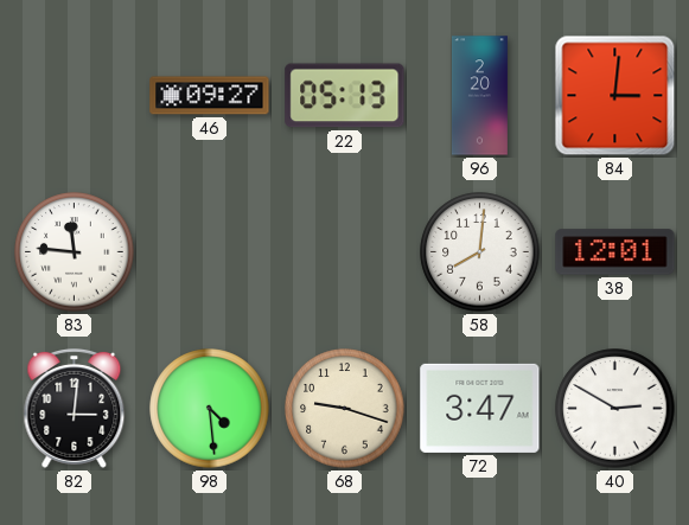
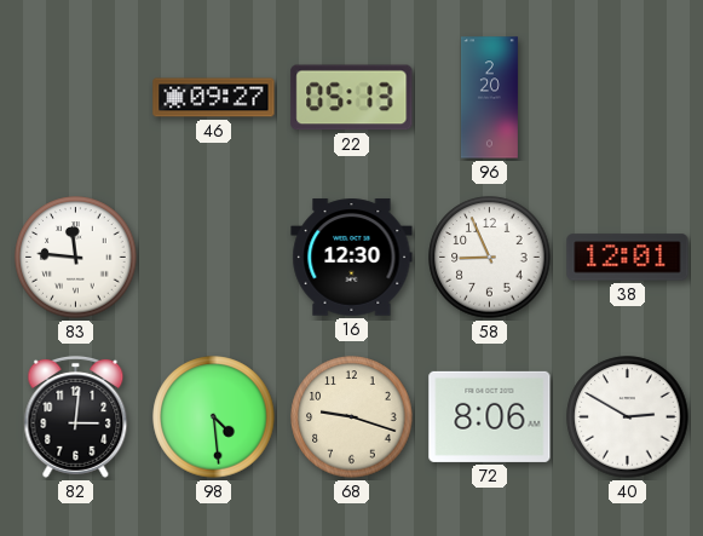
84: 3:01 -> none
16: none -> 12:30
58: 8:01 -> 8:56
72: 3:47 -> 8:06
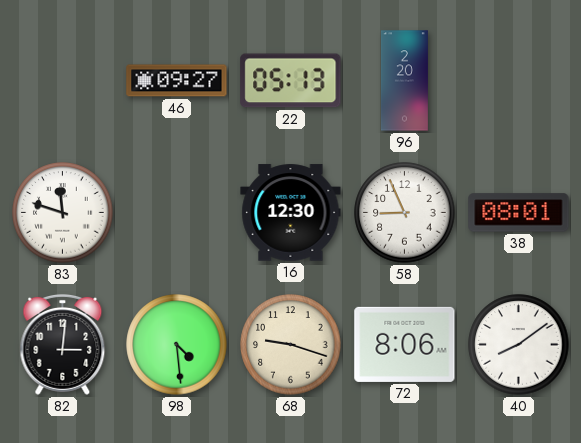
83: 11:46 -> 11:48
38: 12:01 -> 08:01
40: 2:50 -> 8:09
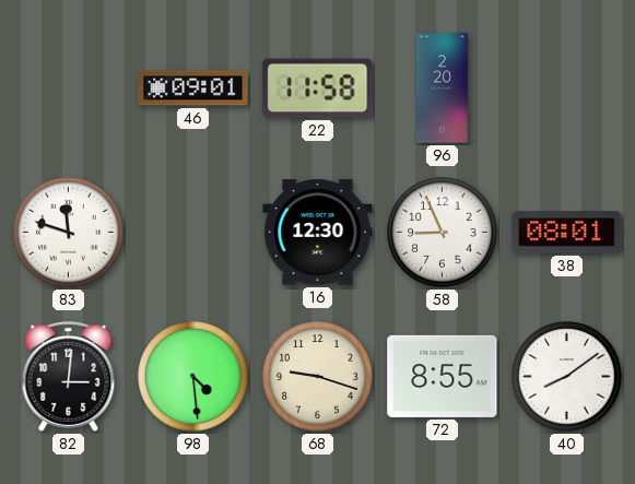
46: 09:27 -> 09:01
22: 05:13 -> 11:58
72: 8:06 -> 8:55
